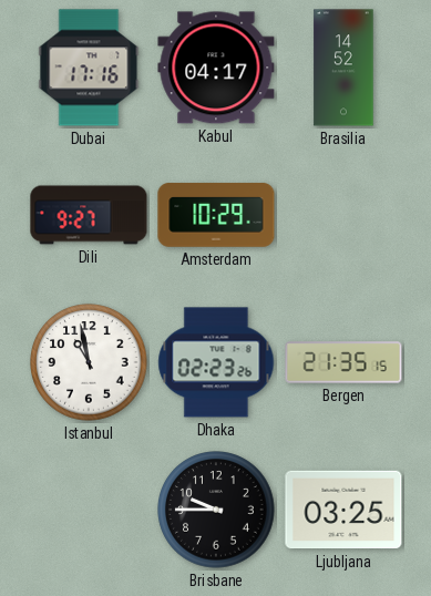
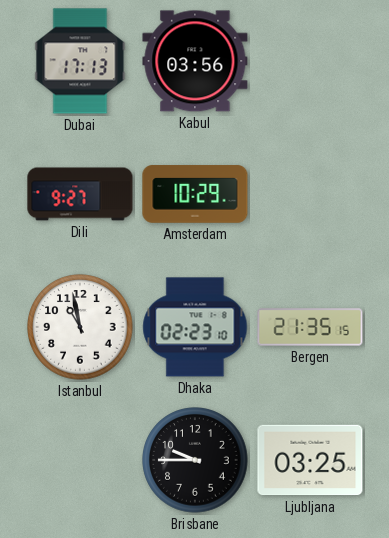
Dubai: 17:16 -> 17:13
Kabul: 04:17 -> 03:56
Brasilia: 14:52 -> none
Dhaka: 02:23:26 -> 02:23:10
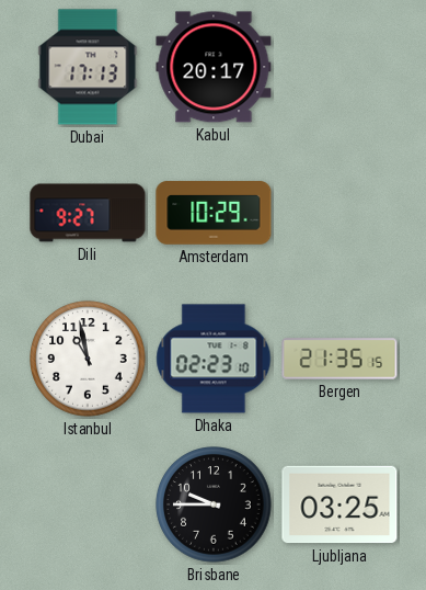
Kabul: 03:56 -> 20:17
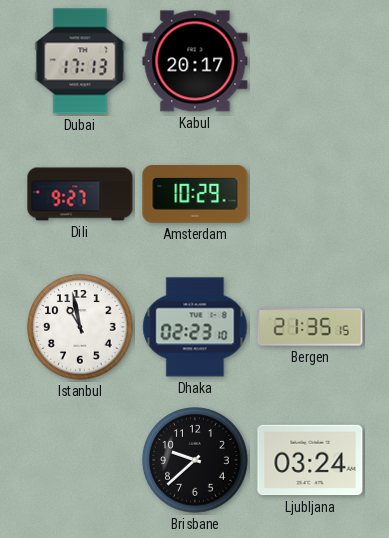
Brisbane: 9:45 -> 9:38
Ljubljana: 03:25 -> 03:24
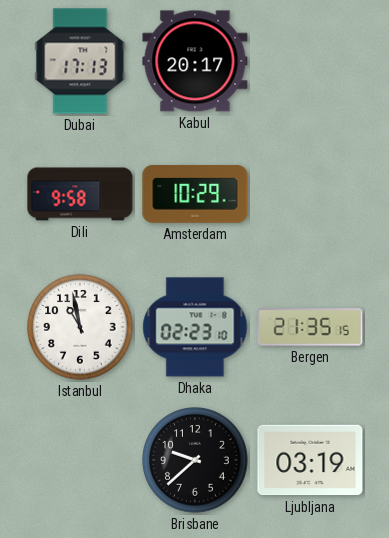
Dili: 9:27 -> 9:58
Ljubljana: 03:24 -> 03:19
